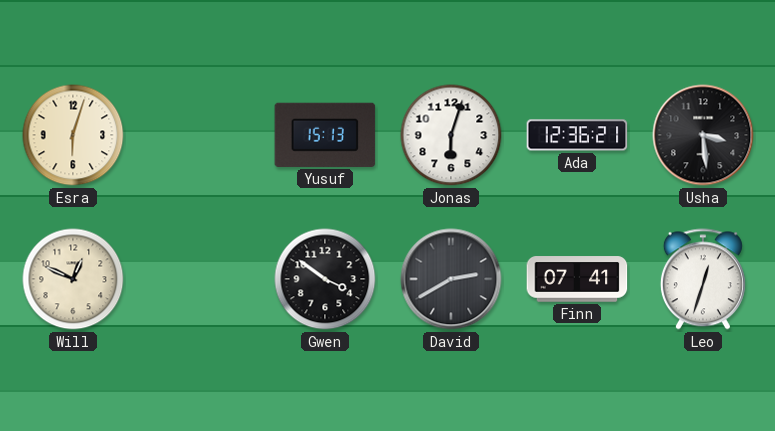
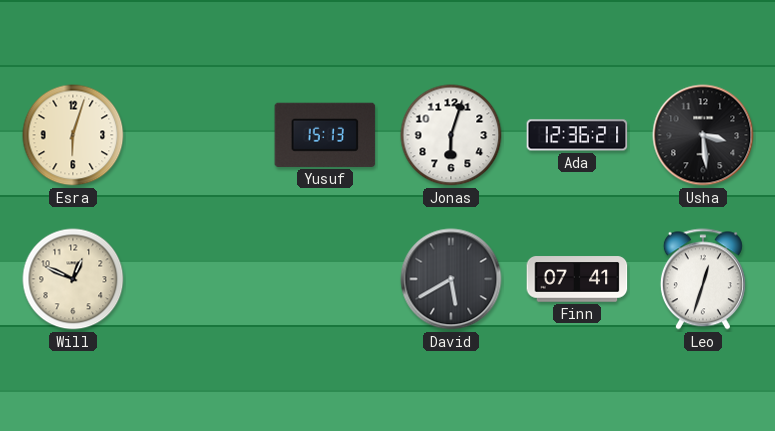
Gwen: 3:51 -> none
David: 2:40 -> 5:40
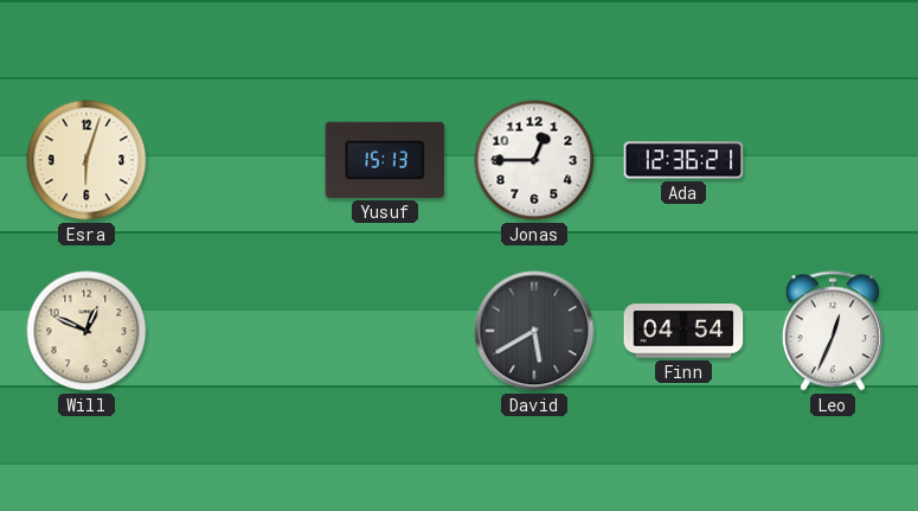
Jonas: 6:03 -> 12:45
Usha: 3:29 -> none
Finn: 07:41 -> 04:54
Leo: 12:33 -> 12:34
